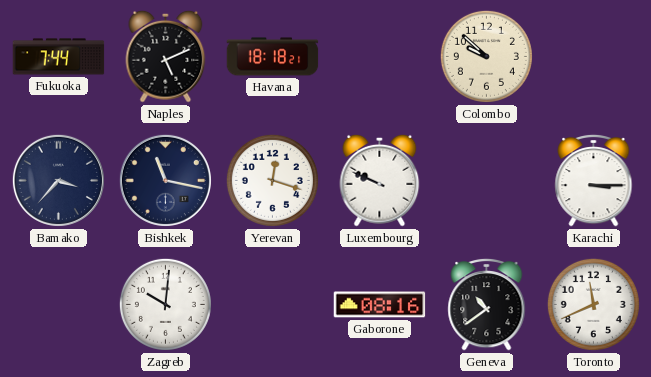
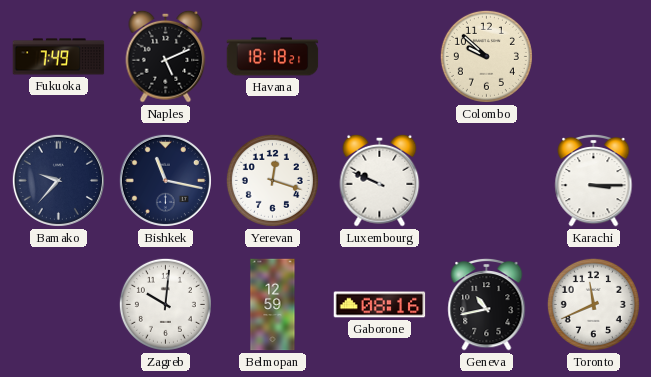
Fukuoka: 7:44 -> 7:49
Bamako: 3:37 -> 9:37
Belmopan: none -> 12:59
Geneva: 10:39 -> 10:43
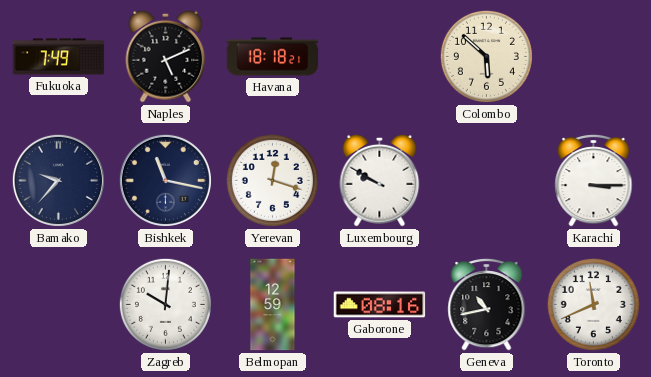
Colombo: 9:52 -> 5:52
Luxembourg: 9:49 -> 9:50
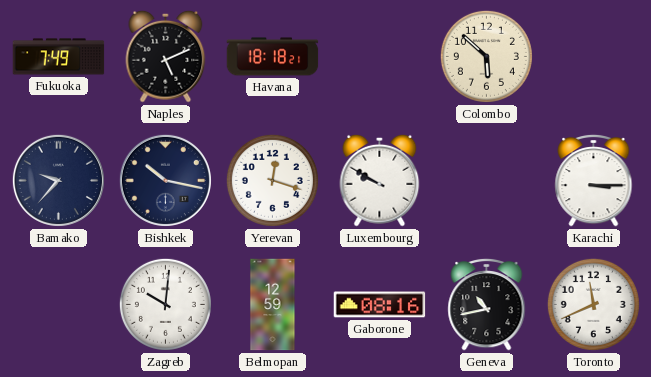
Bishkek: 11:17 -> 10:17
